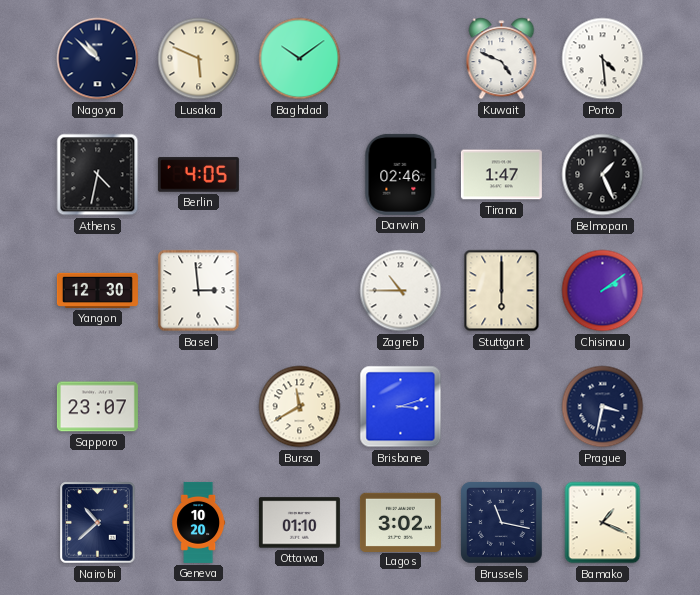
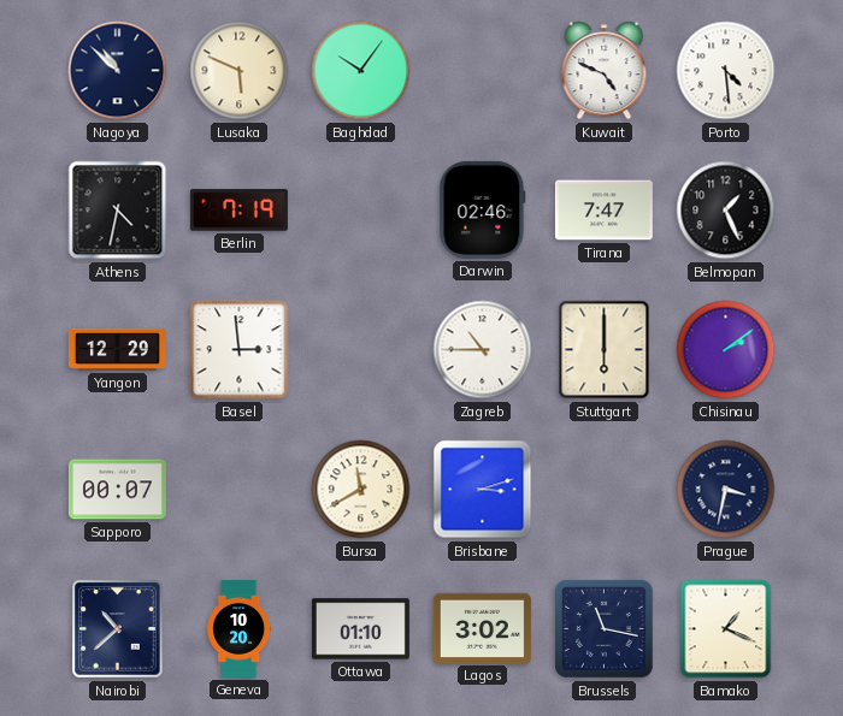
Baghdad: 10:09 -> 10:06
Berlin: 4:05 -> 7:19
Tirana: 1:47 -> 7:47
Yangon: 12:30 -> 12:29
Sapporo: 23:07 -> 00:07
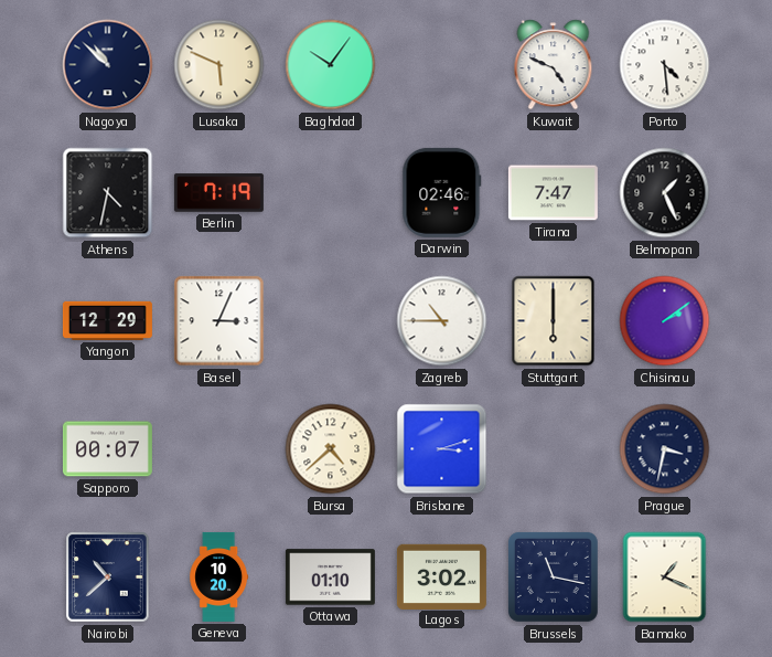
Basel: 2:59 -> 3:04
Bursa: 11:40 -> 4:38
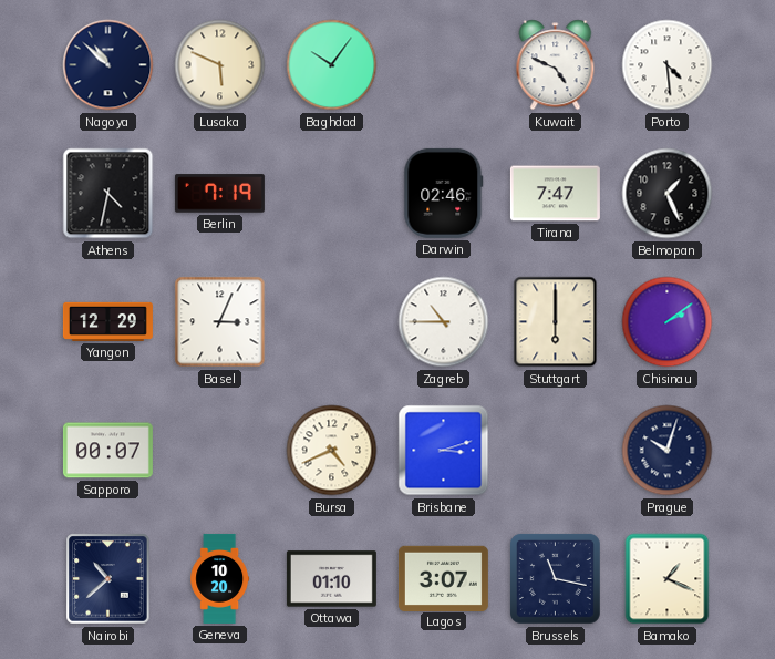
Bursa: 4:38 -> 4:41
Prague: 3:32 -> 10:03
Lagos: 3:02 -> 3:07
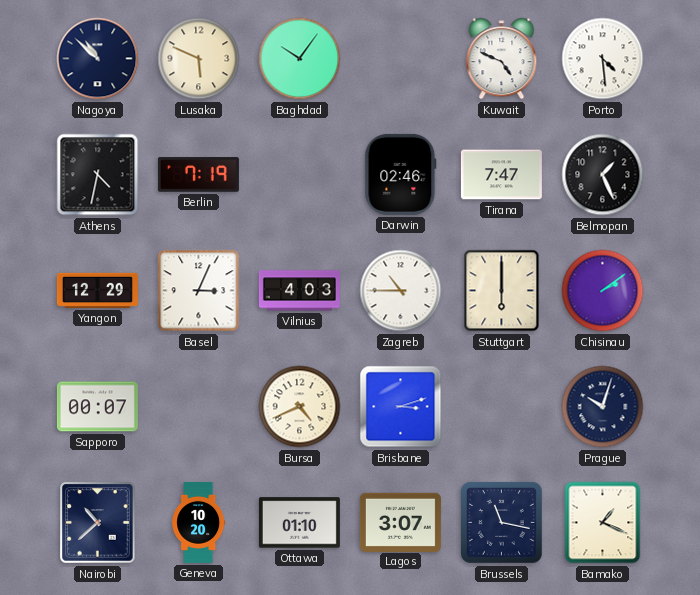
Vilnius: none -> 4:03
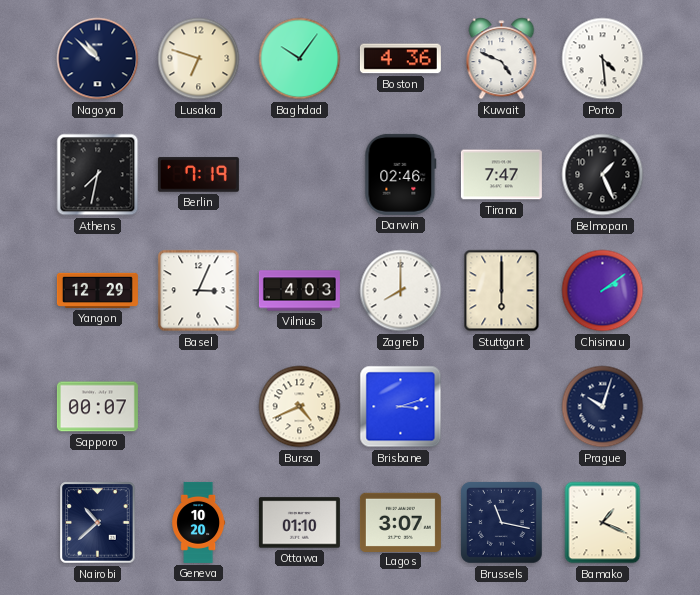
Lusaka: 5:49 -> 6:48
Boston: none -> 4:36
Athens: 4:32 -> 7:32
Zagreb: 10:45 -> 8:00
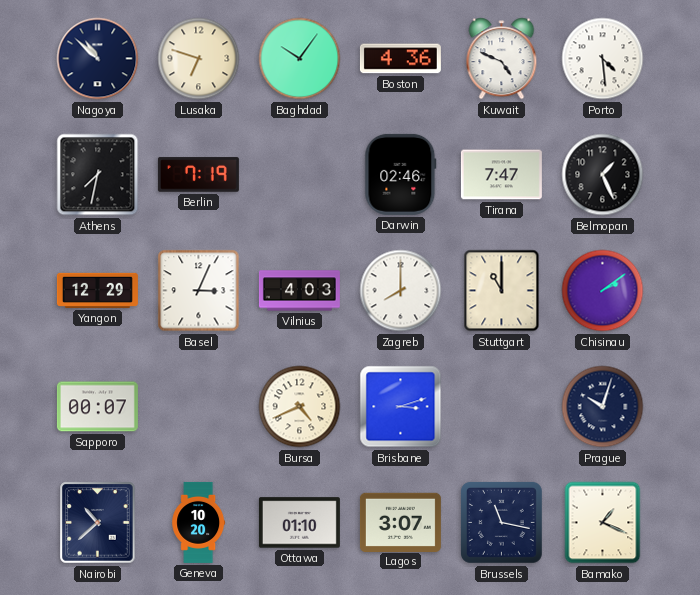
Stuttgart: 6:00 -> 11:00
